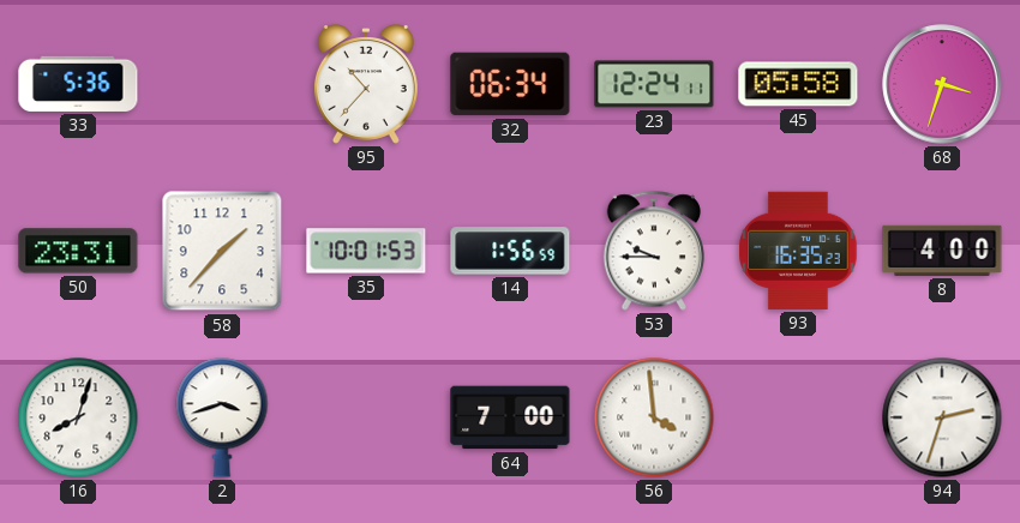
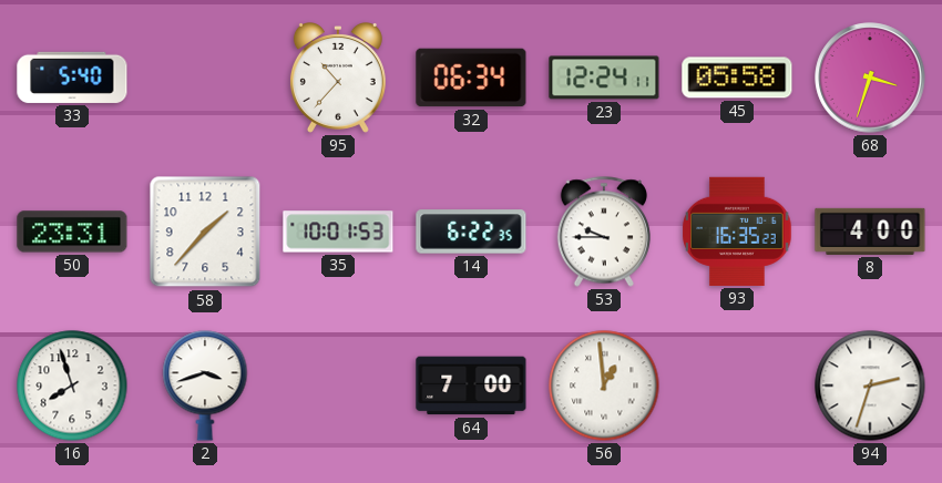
33: 5:36 -> 5:40
14: 1:56 -> 6:22
16: 8:03 -> 7:57
56: 3:59 -> 12:59
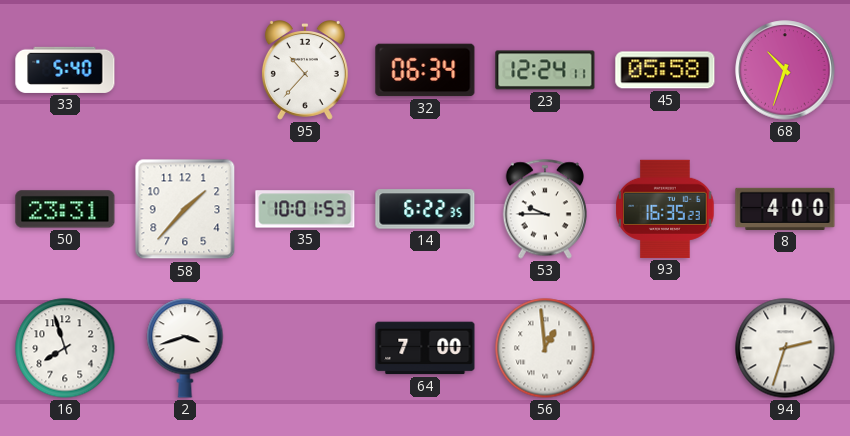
68: 3:33 -> 10:33
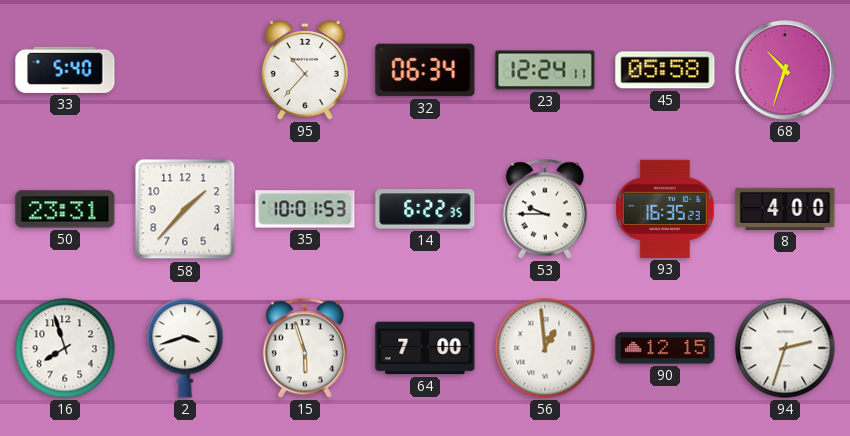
15: none -> 5:57
90: none -> 12:15
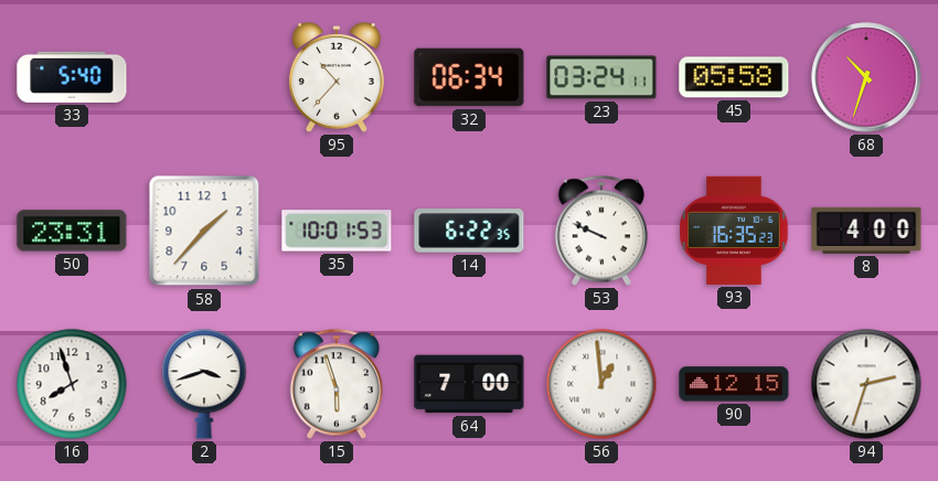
23: 12:24 -> 03:24
53: 9:45 -> 9:49
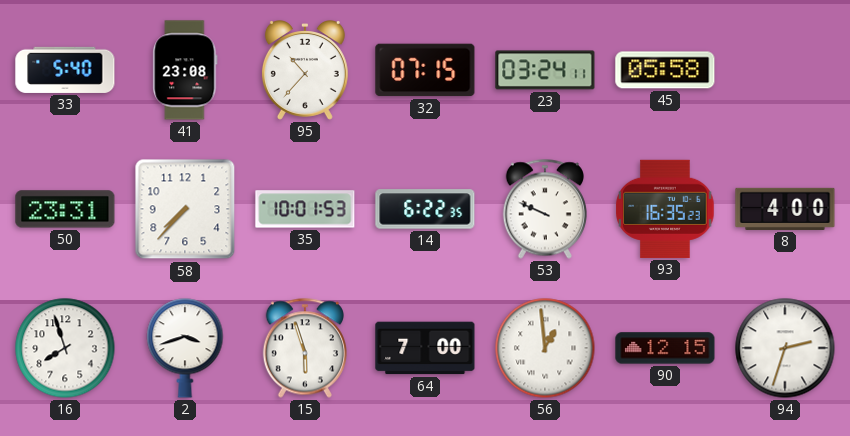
41: none -> 23:08
32: 06:34 -> 07:15
68: 10:33 -> none
58: 1:37 -> 7:37
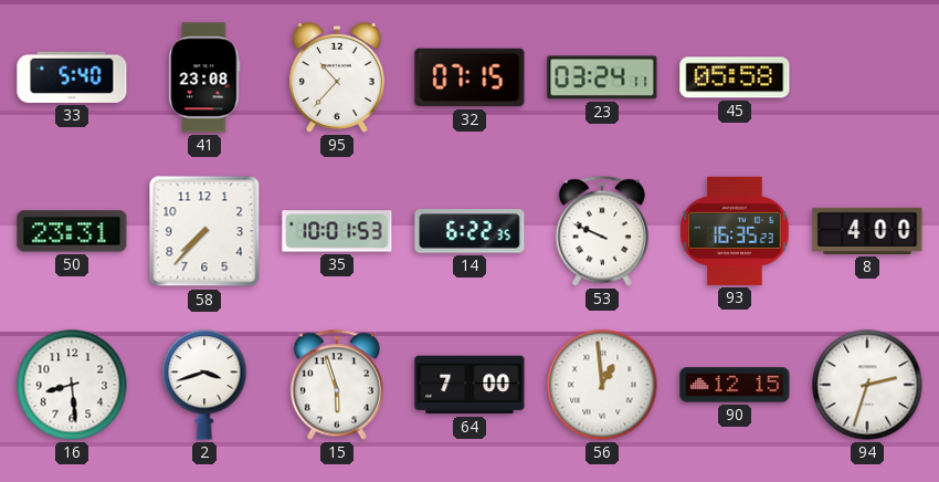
16: 7:57 -> 8:29
